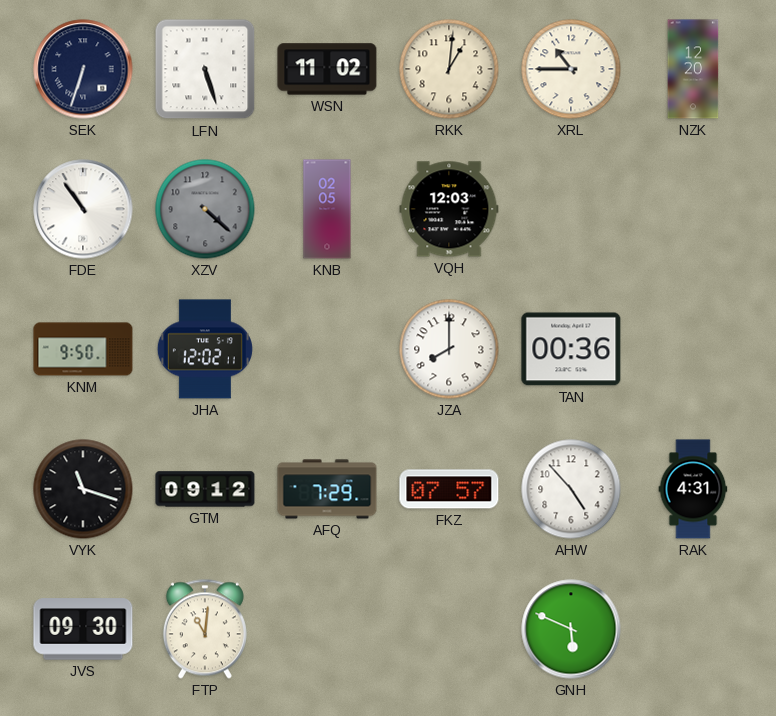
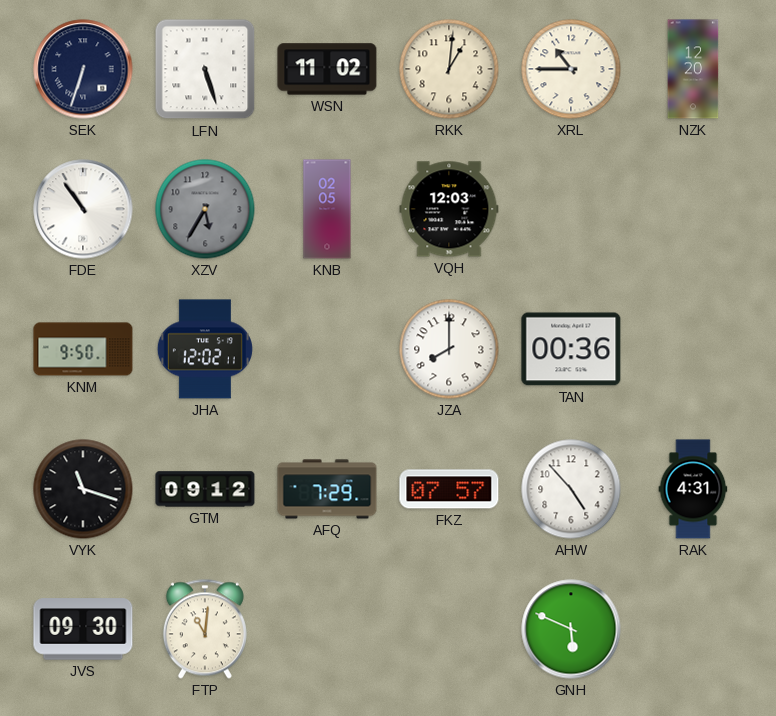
XZV: 4:22 -> 5:35
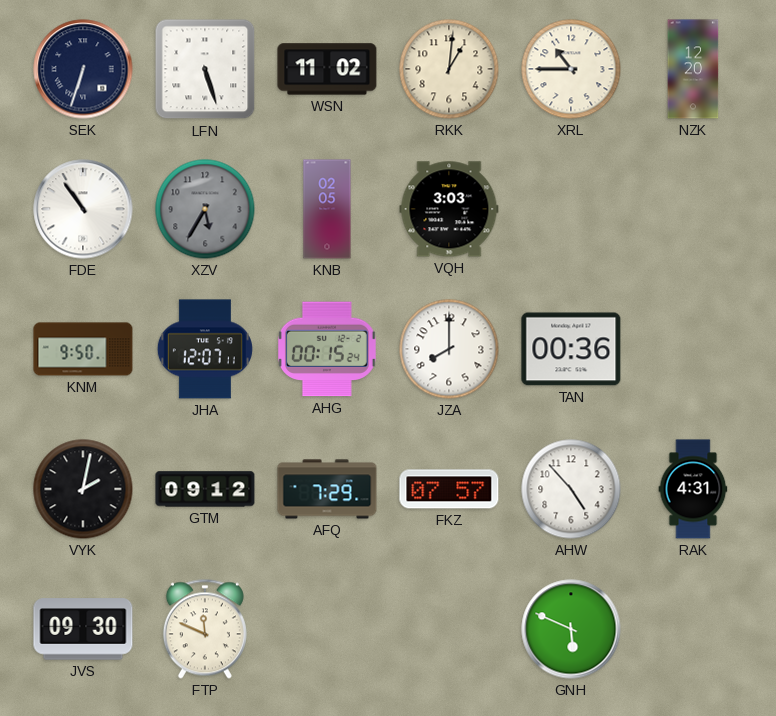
VQH: 12:03 -> 3:03
JHA: 12:02 -> 12:07
AHG: none -> 00:15
VYK: 11:18 -> 2:02
FTP: 11:01 -> 11:49
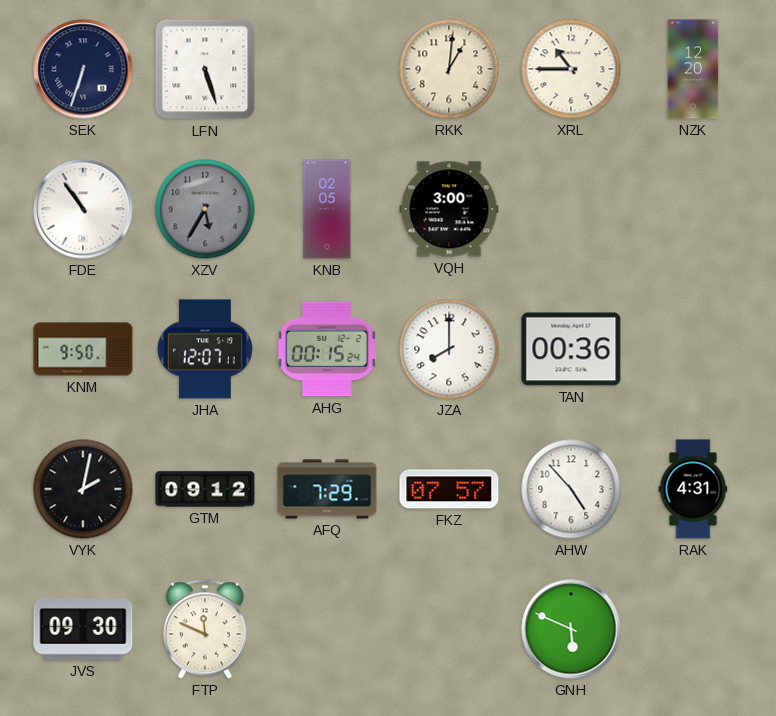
WSN: 11:02 -> none
VQH: 3:03 -> 3:00
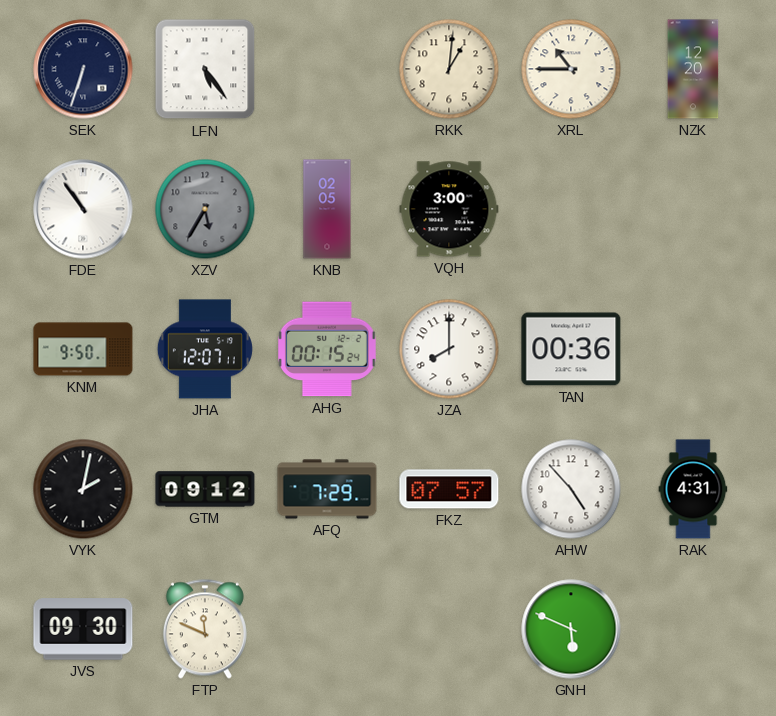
LFN: 5:27 -> 5:24
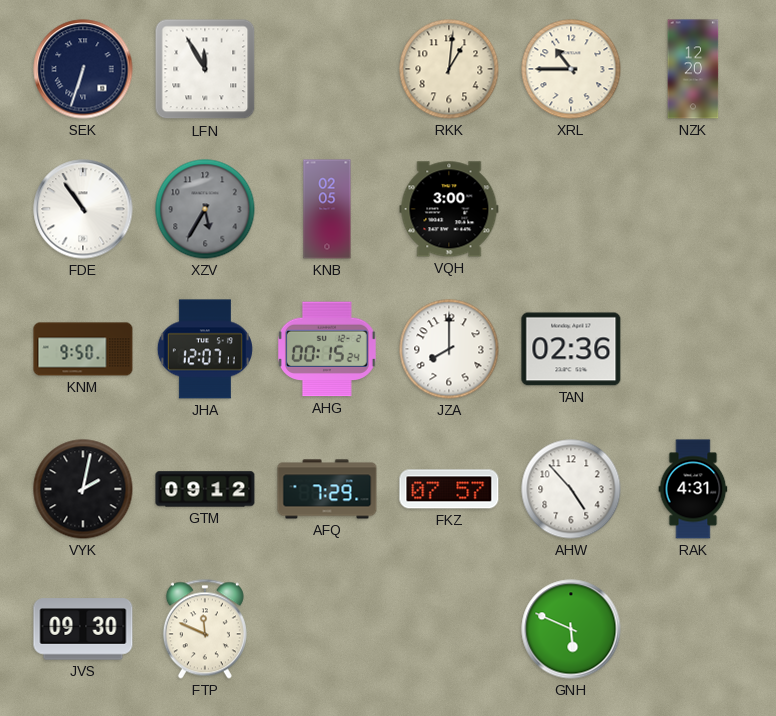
LFN: 5:24 -> 11:55
TAN: 00:36 -> 02:36
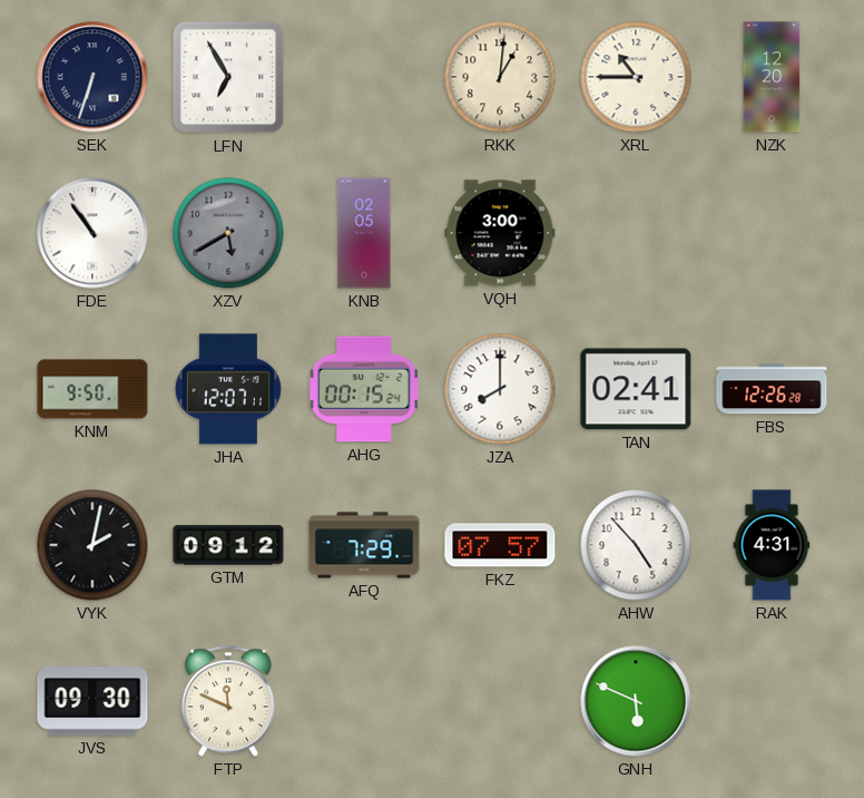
LFN: 11:55 -> 6:55
XZV: 5:35 -> 5:40
TAN: 02:36 -> 02:41
FBS: none -> 12:26
